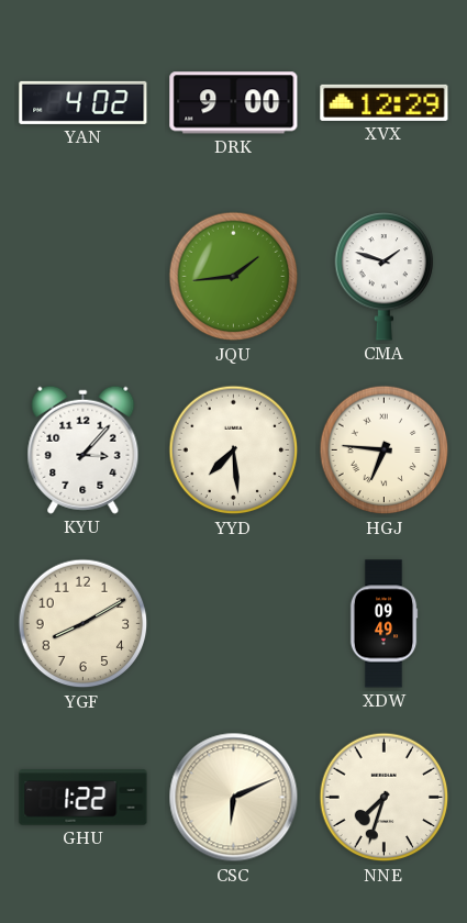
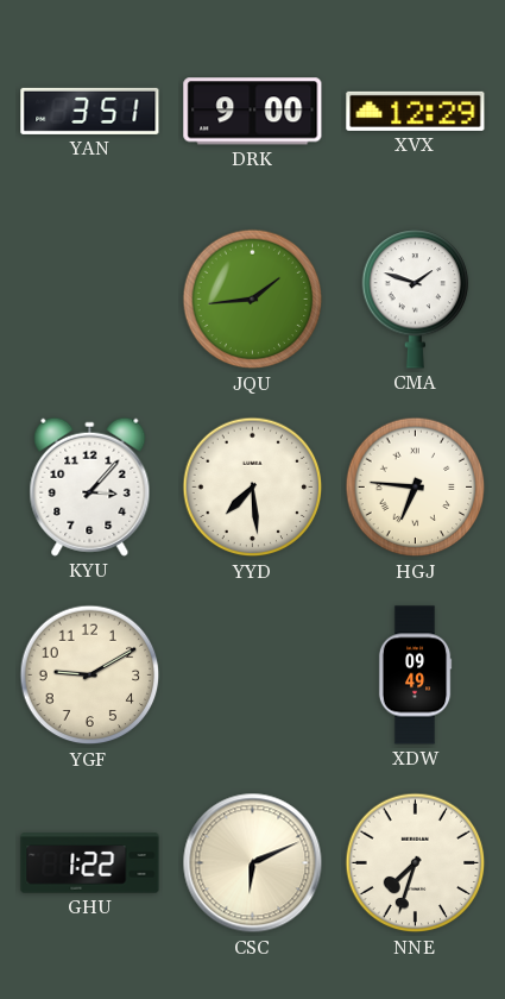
YAN: 4:02 -> 3:51
YGF: 8:10 -> 9:10
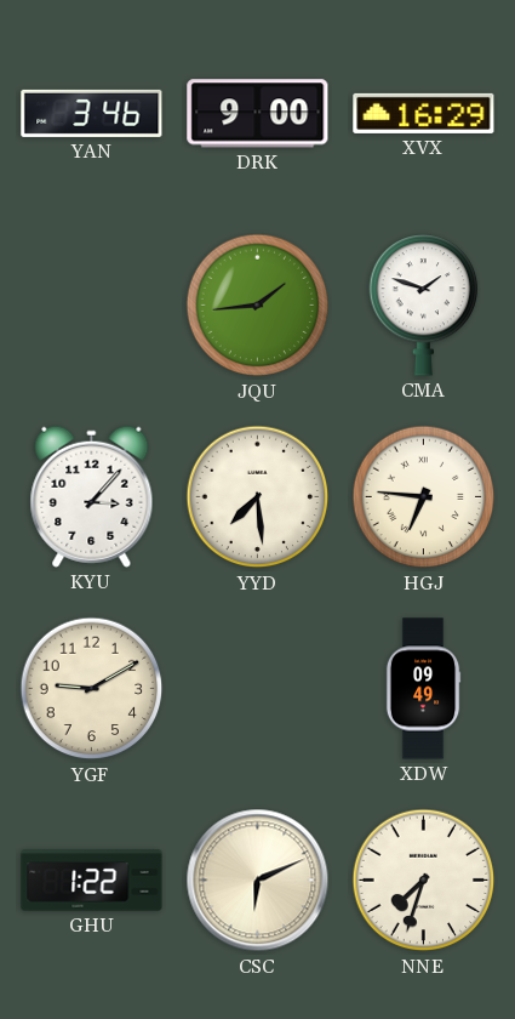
YAN: 3:51 -> 3:46
XVX: 12:29 -> 16:29
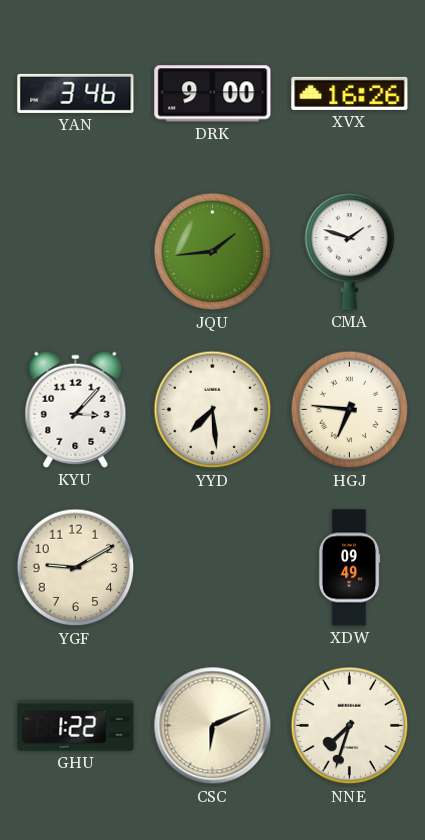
XVX: 16:29 -> 16:26
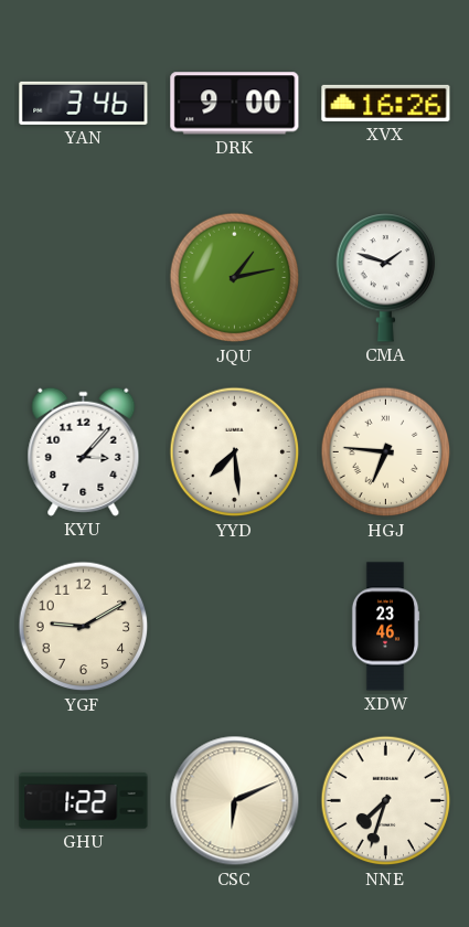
JQU: 1:44 -> 1:13
XDW: 09:49 -> 23:46
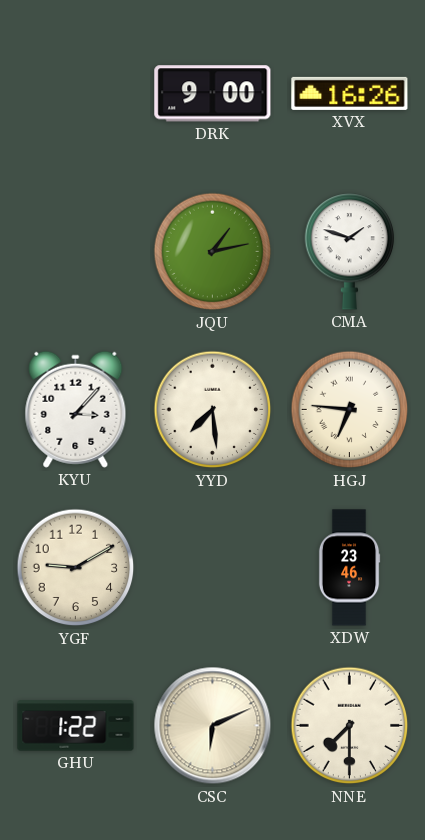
YAN: 3:46 -> none
NNE: 7:33 -> 7:30
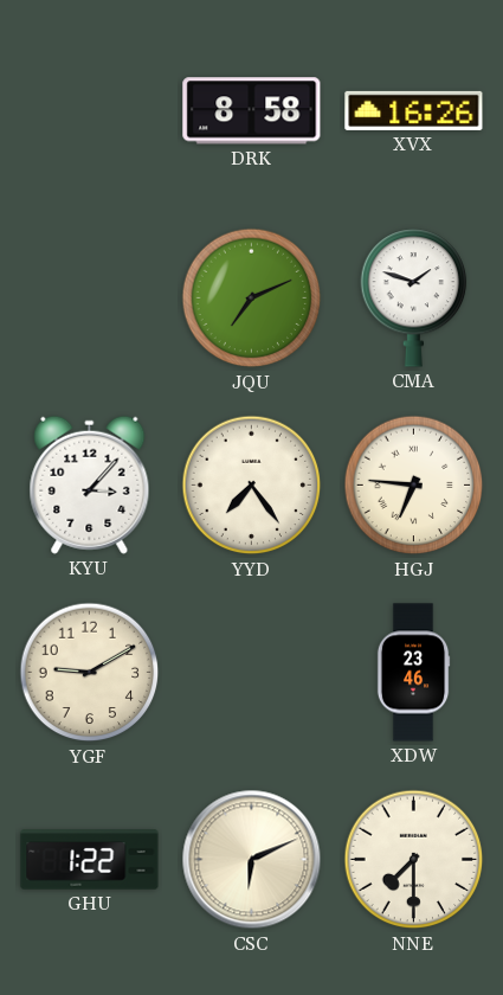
DRK: 9:00 -> 8:58
JQU: 1:13 -> 7:11
YYD: 7:29 -> 7:24
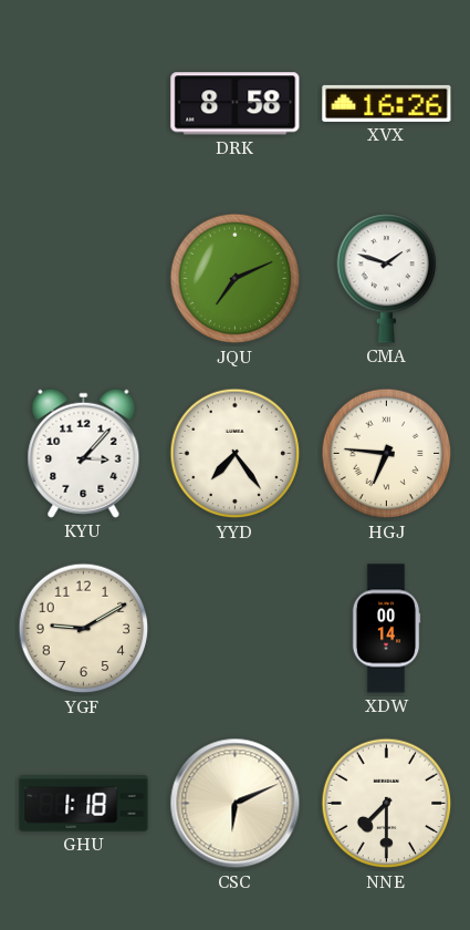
XDW: 23:46 -> 00:14
GHU: 1:22 -> 1:18
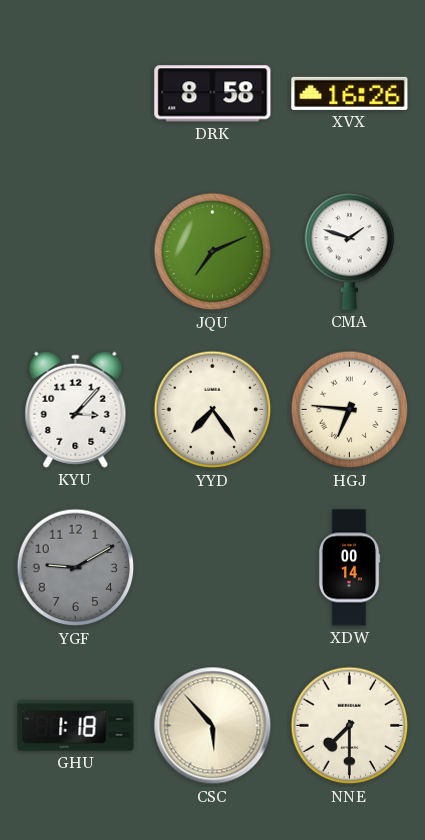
YGF dial: cream -> grey
CSC: 6:11 -> 5:53
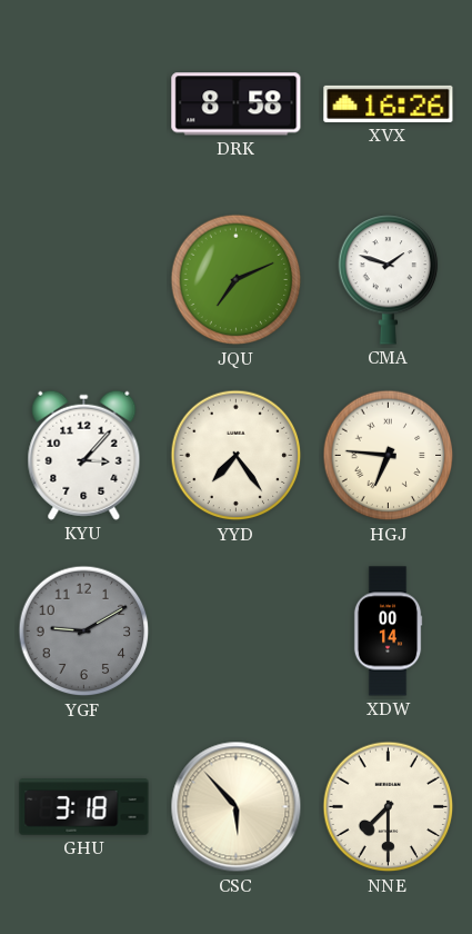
GHU: 1:18 -> 3:18
